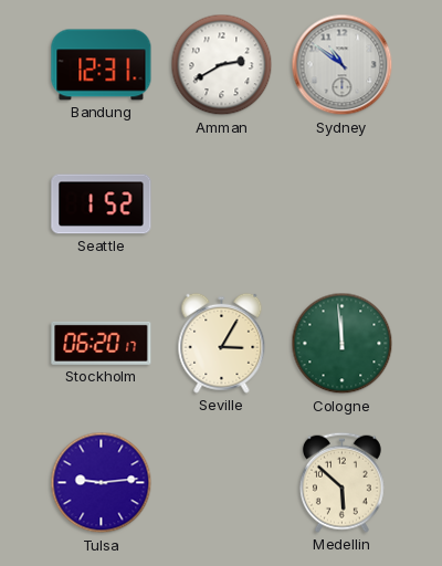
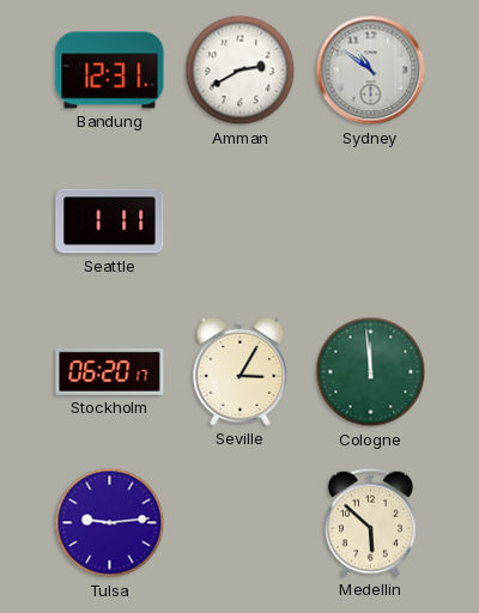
Seattle: 1:52 -> 1:11
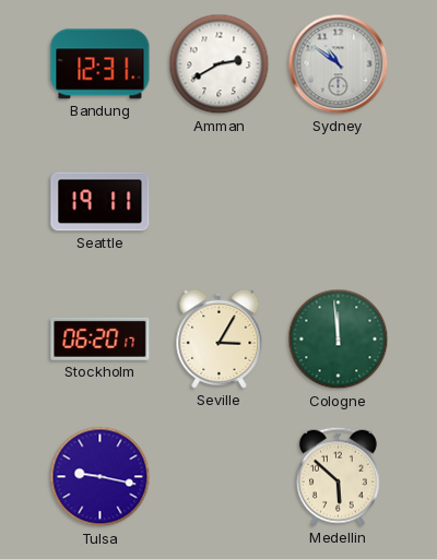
Seattle: 1:11 -> 19:11
Tulsa: 9:14 -> 9:17
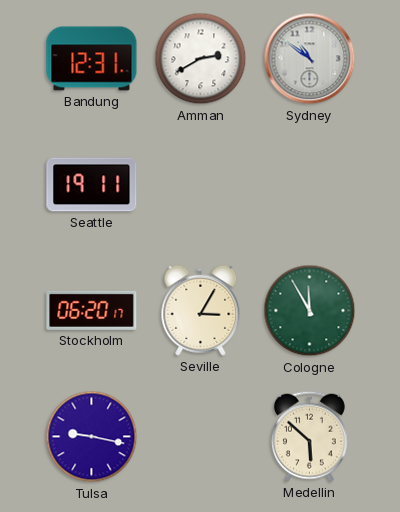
Cologne: 11:59 -> 11:55
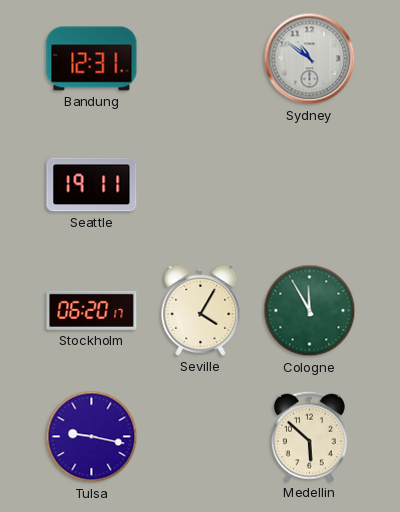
Amman: 2:40 -> none
Seville: 3:05 -> 4:05
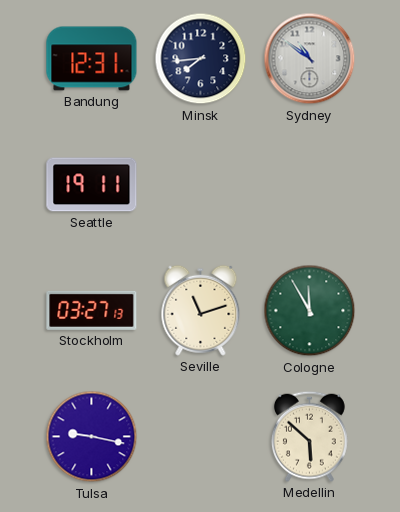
Minsk: none -> 7:44
Stockholm: 06:20 -> 03:27
Seville: 4:05 -> 11:12
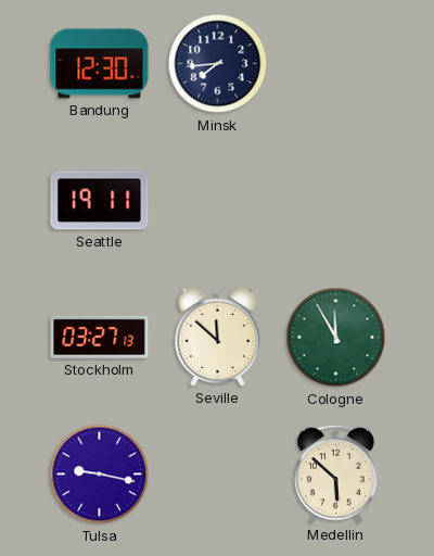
Bandung: 12:31 -> 12:30
Sydney: 10:51 -> none
Seville: 11:12 -> 11:52
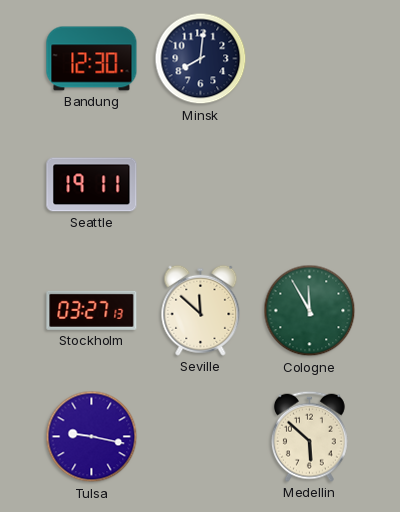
Minsk: 7:44 -> 8:01
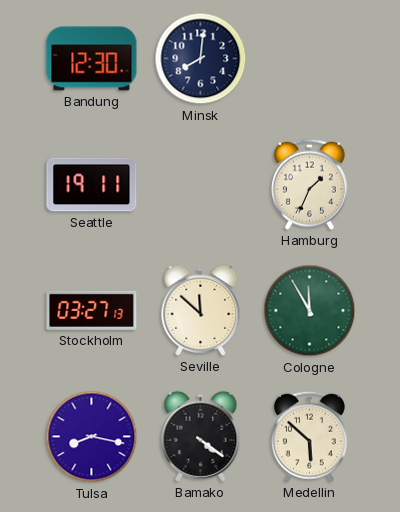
Hamburg: none -> 1:34
Tulsa: 9:17 -> 8:17
Bamako: none -> 4:21
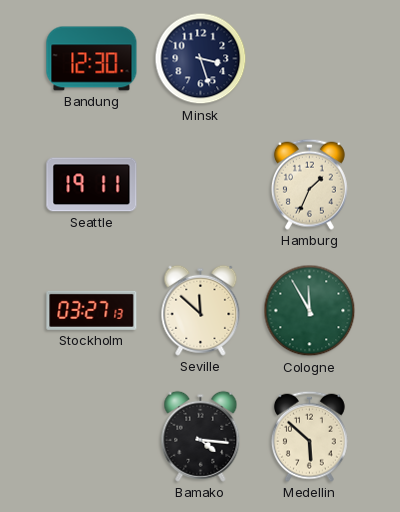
Minsk: 8:01 -> 3:27
Tulsa: 8:17 -> none
Bamako: 4:21 -> 4:16
